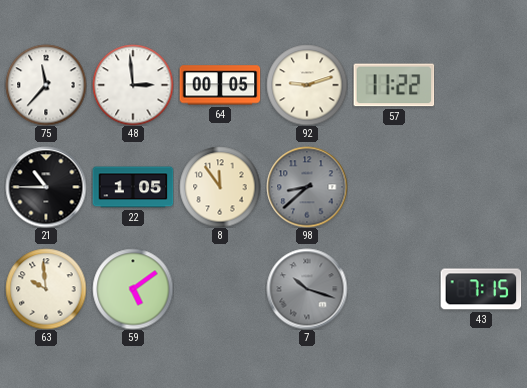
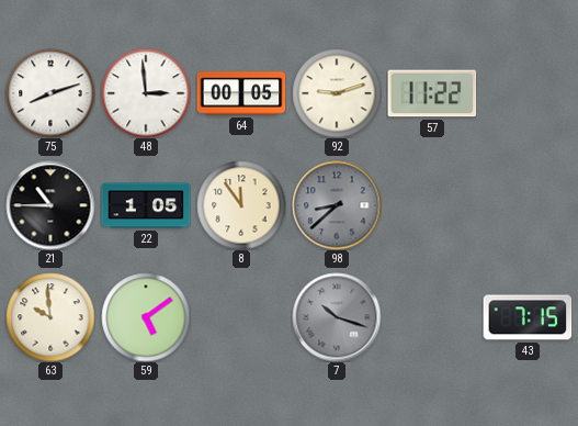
75: 11:37 -> 8:12
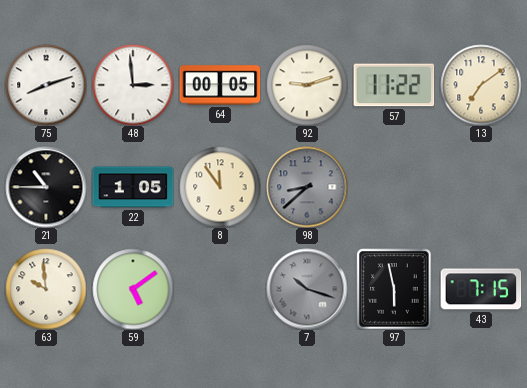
13: none -> 7:09
97: none -> 5:58
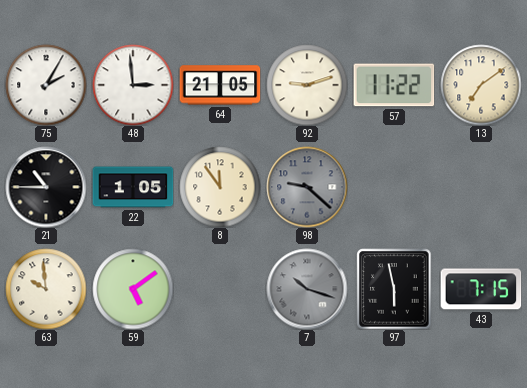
75: 8:12 -> 2:05
64: 00:05 -> 21:05
98: 8:38 -> 9:22
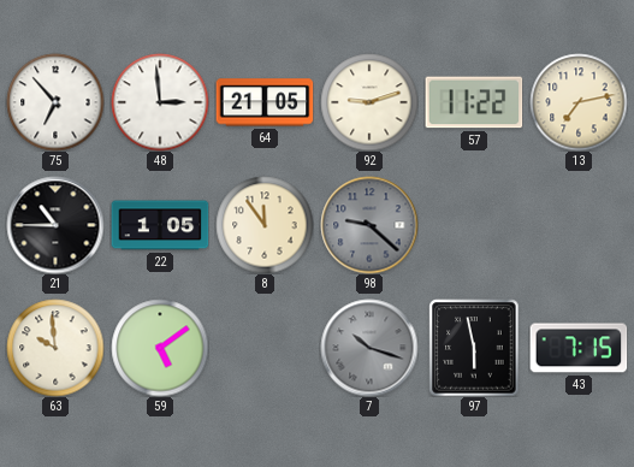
75: 2:05 -> 6:53
13: 7:09 -> 7:13
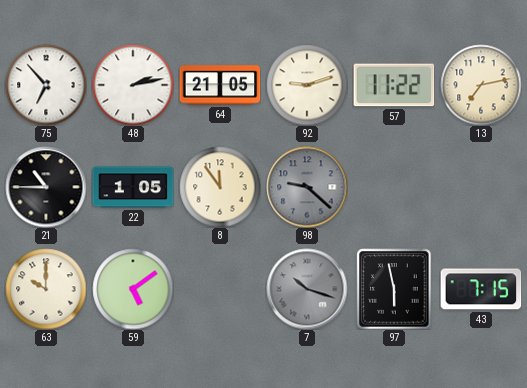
48: 2:59 -> 2:13
63: 9:59 -> 10:00
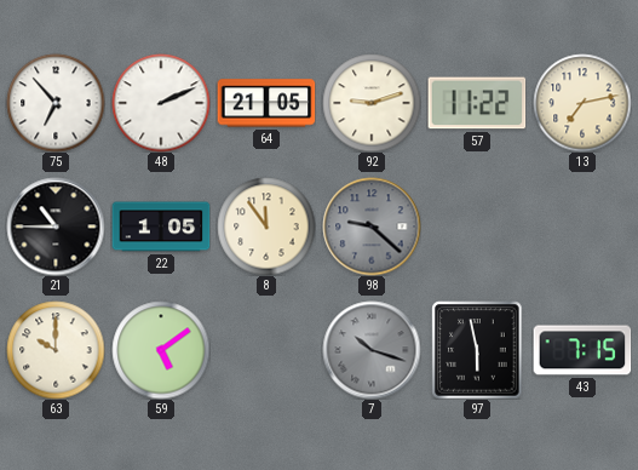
48: 2:13 -> 2:11
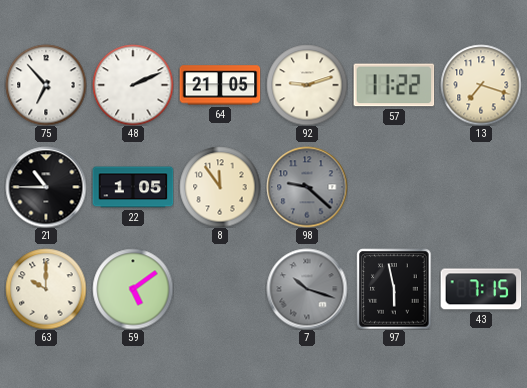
13: 7:13 -> 7:18
